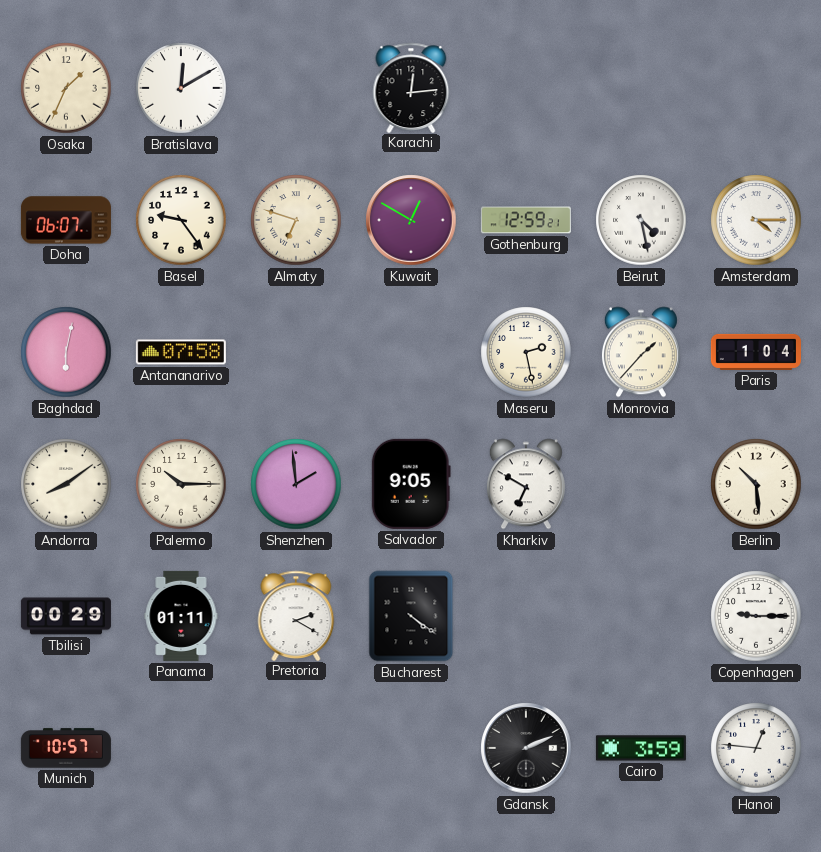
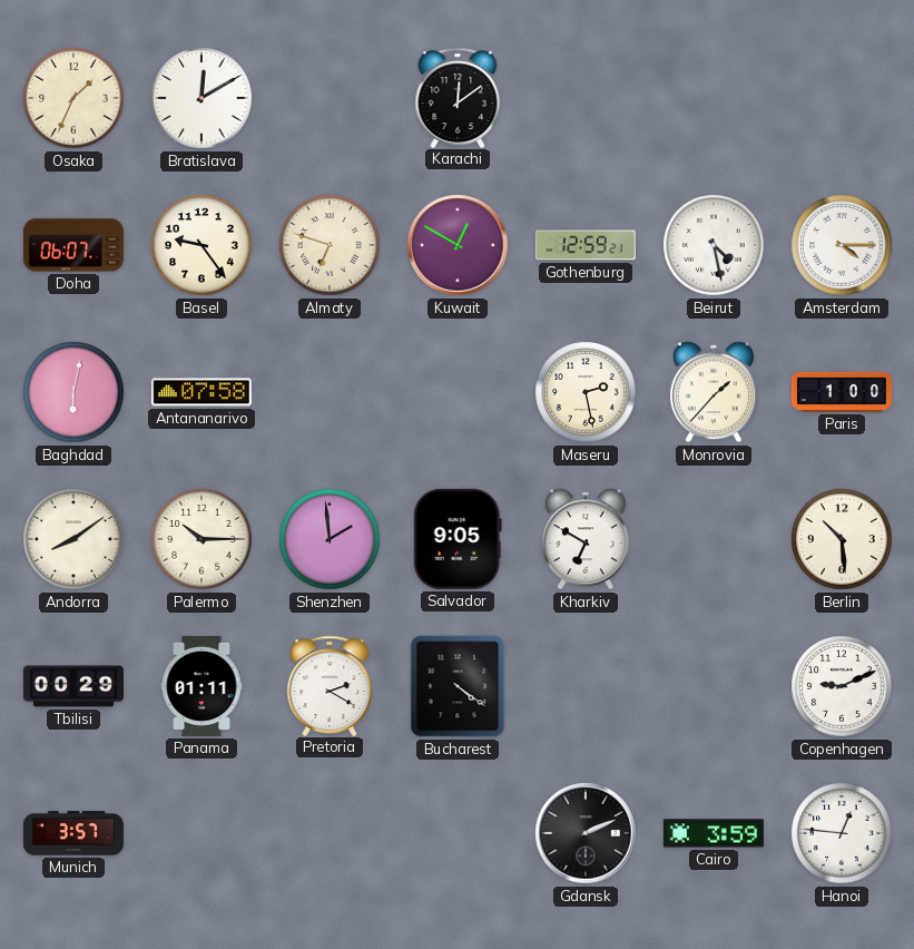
Karachi: 12:14 -> 12:09
Paris: 1:04 -> 1:00
Copenhagen: 9:15 -> 9:11
Munich: 10:57 -> 3:57
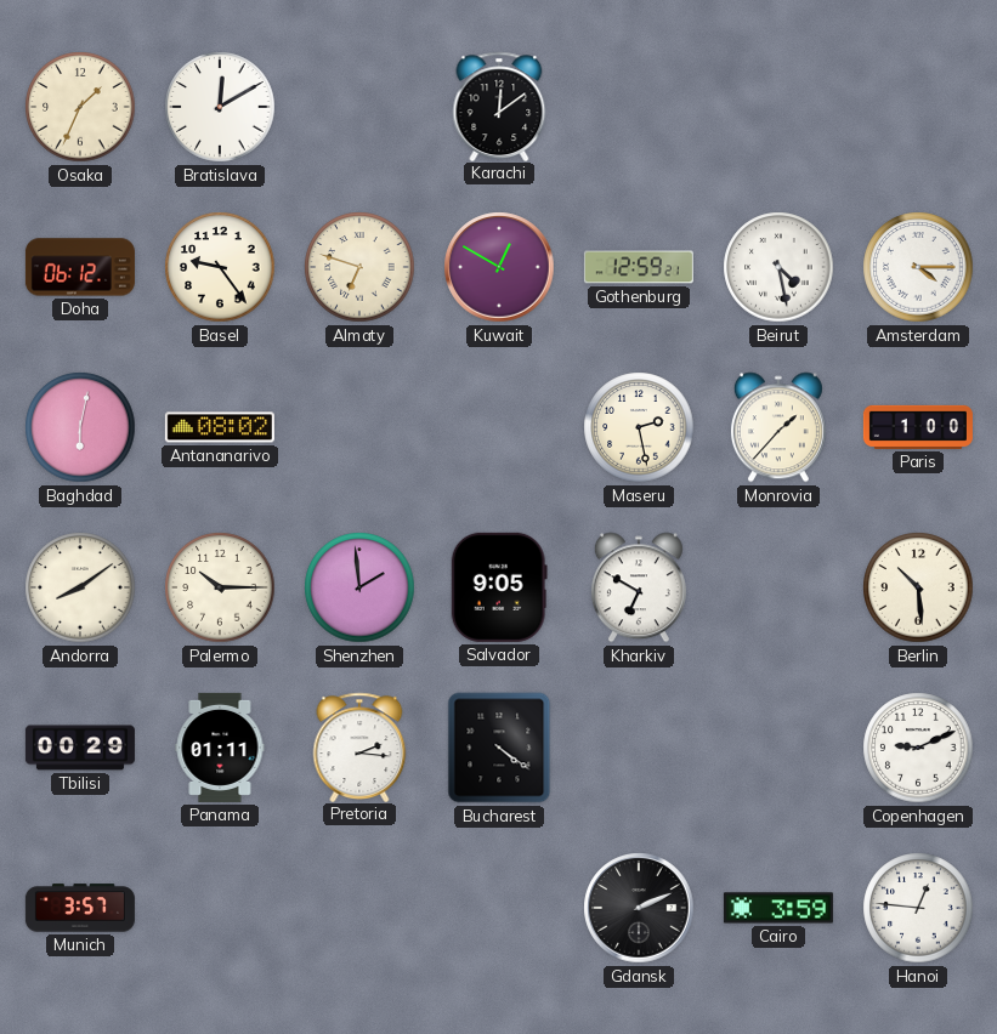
Doha: 06:07 -> 06:12
Antananarivo: 07:58 -> 08:02
Pretoria: 2:20 -> 2:16
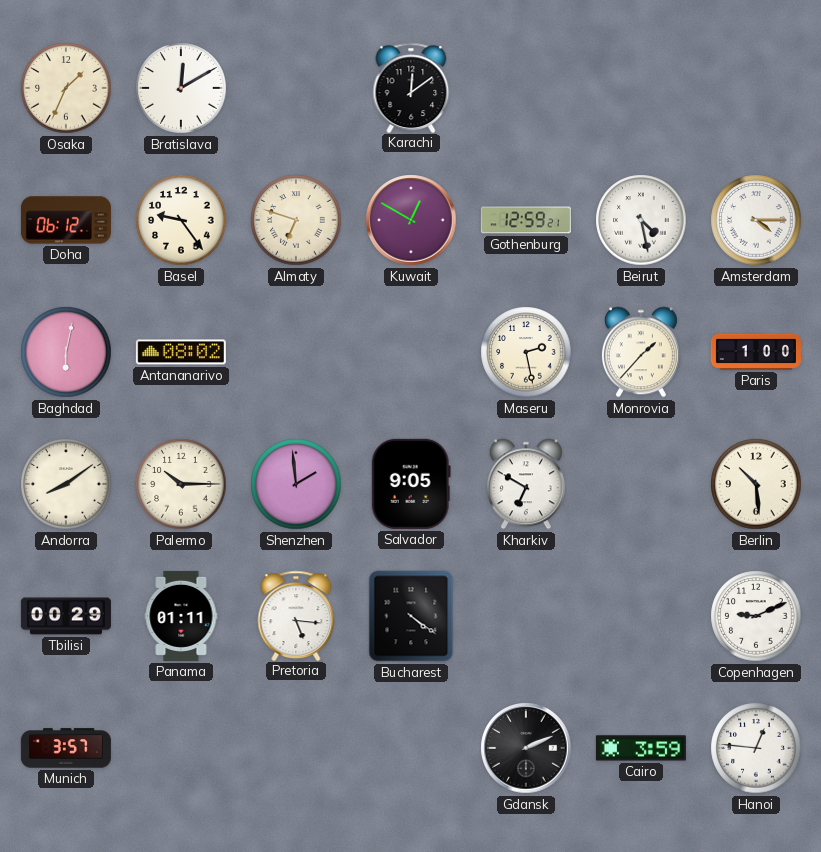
Pretoria: 2:16 -> 5:16
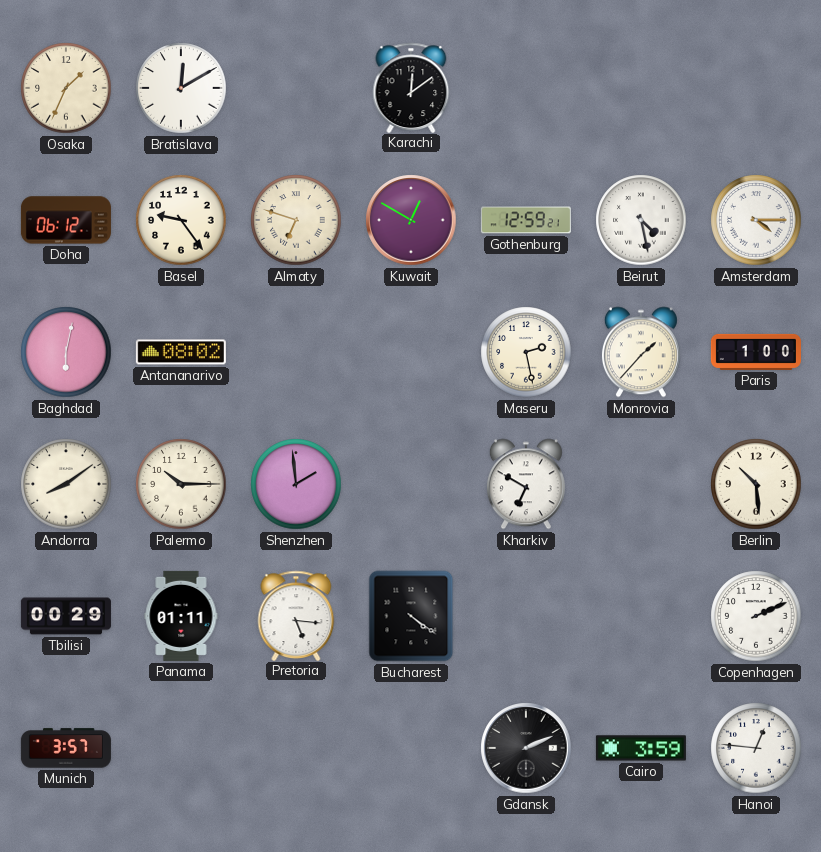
Salvador: 9:05 -> none
Copenhagen: 9:11 -> 2:11
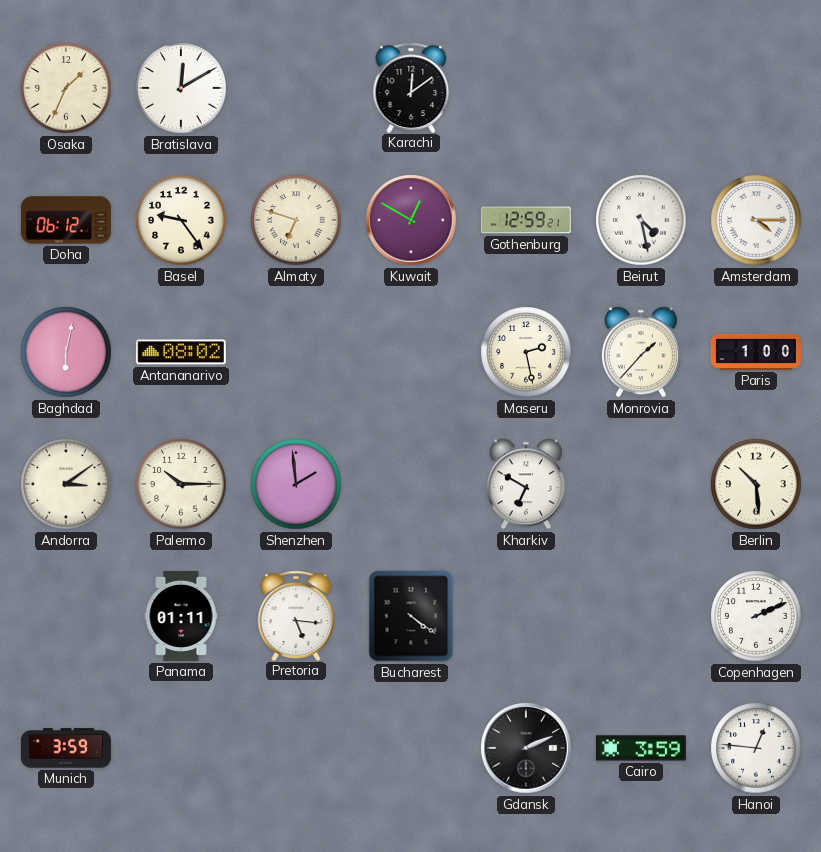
Andorra: 8:09 -> 3:09
Tbilisi: 00:29 -> none
Munich: 3:57 -> 3:59
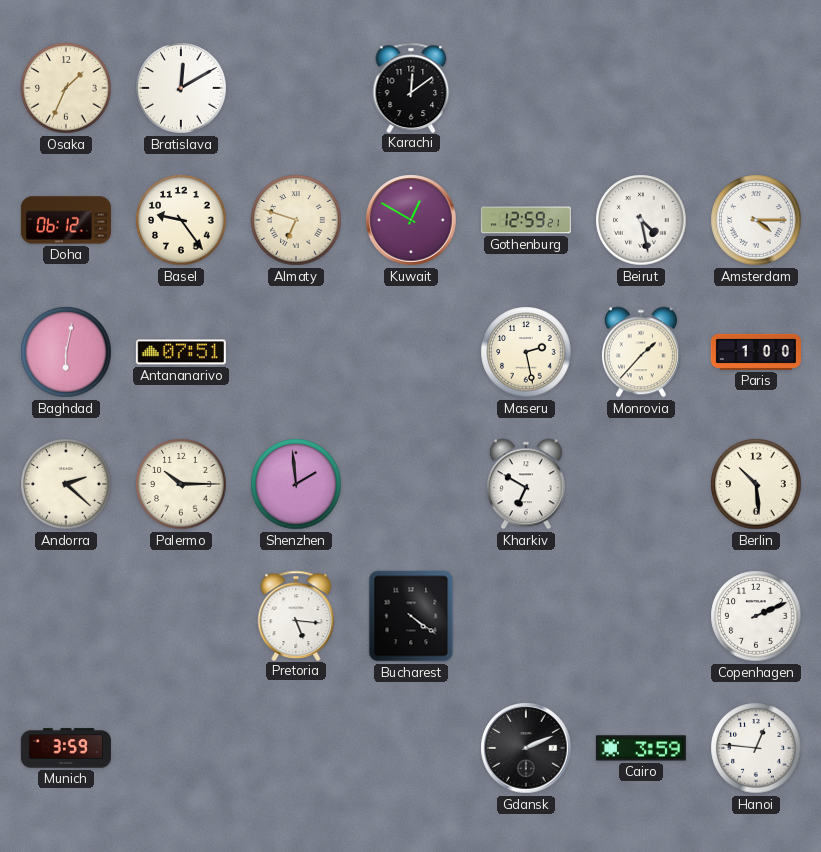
Antananarivo: 08:02 -> 07:51
Andorra: 3:09 -> 2:22
Panama: 01:11 -> none
